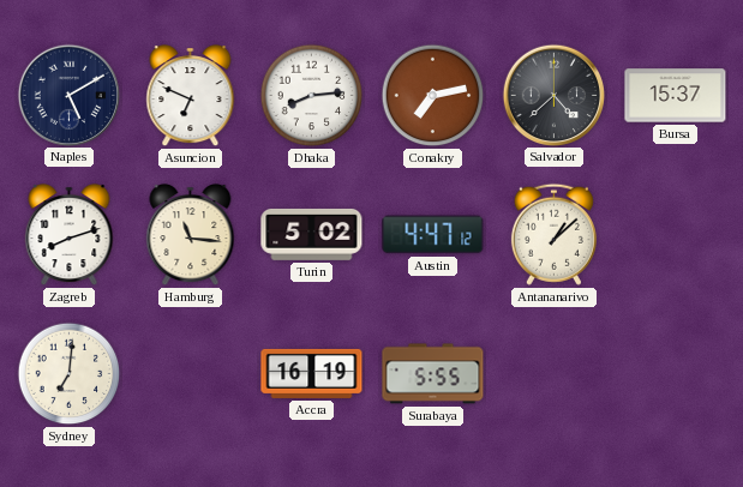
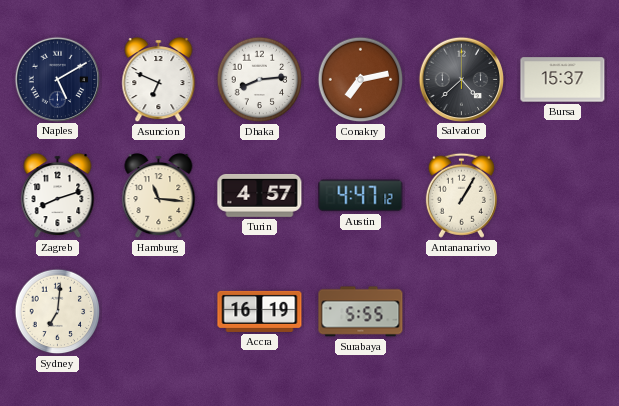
Turin: 5:02 -> 4:57
Antananarivo: 1:08 -> 1:05
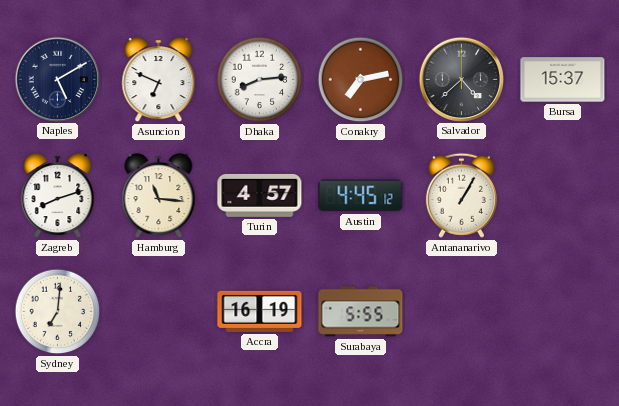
Austin: 4:47 -> 4:45
